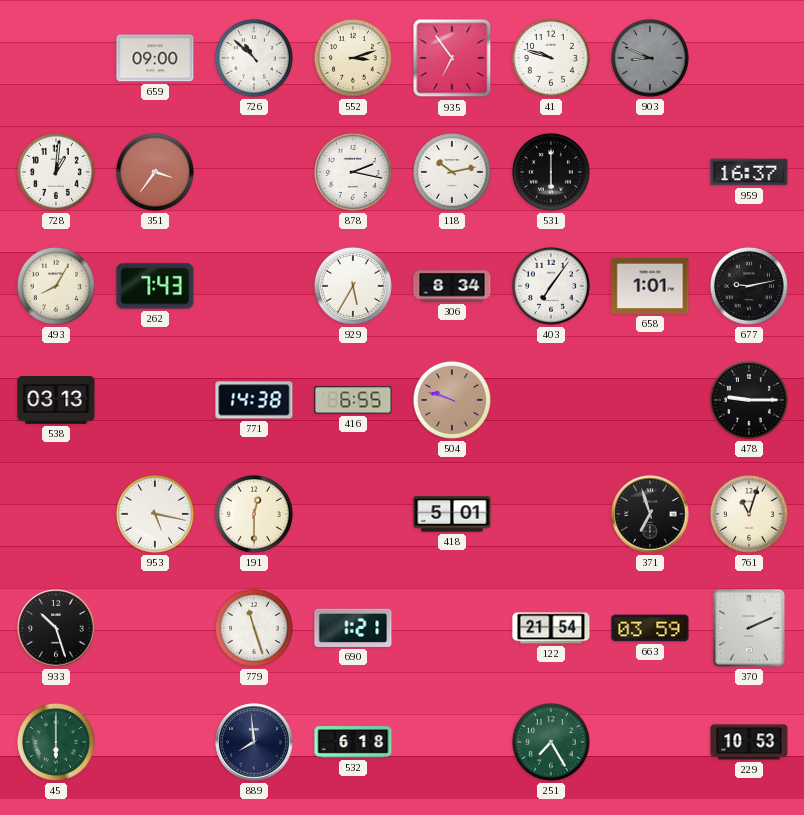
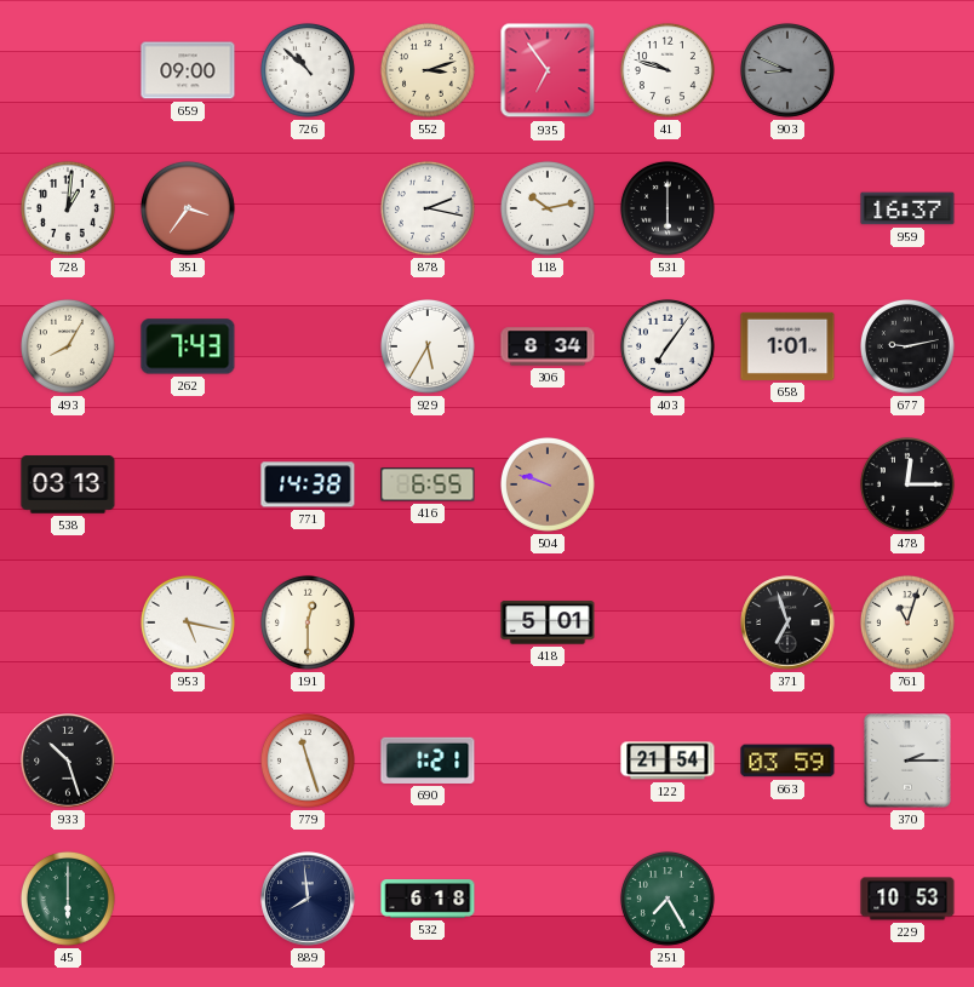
478: 9:15 -> 12:15
370: 2:11 -> 2:15
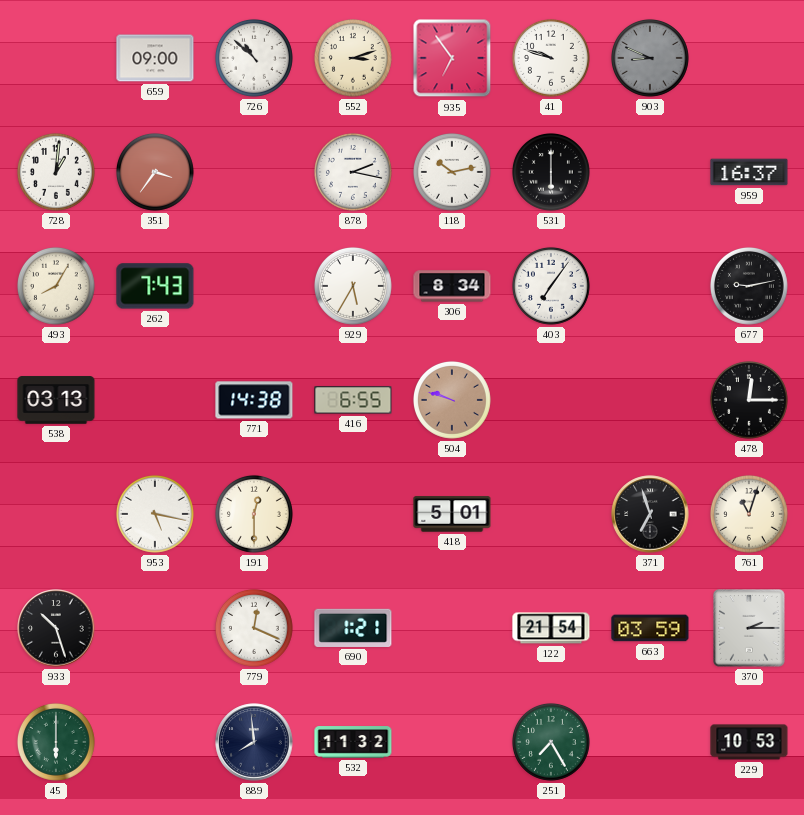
658: 1:01 -> none
779: 11:27 -> 12:19
532: 6:18 -> 11:32
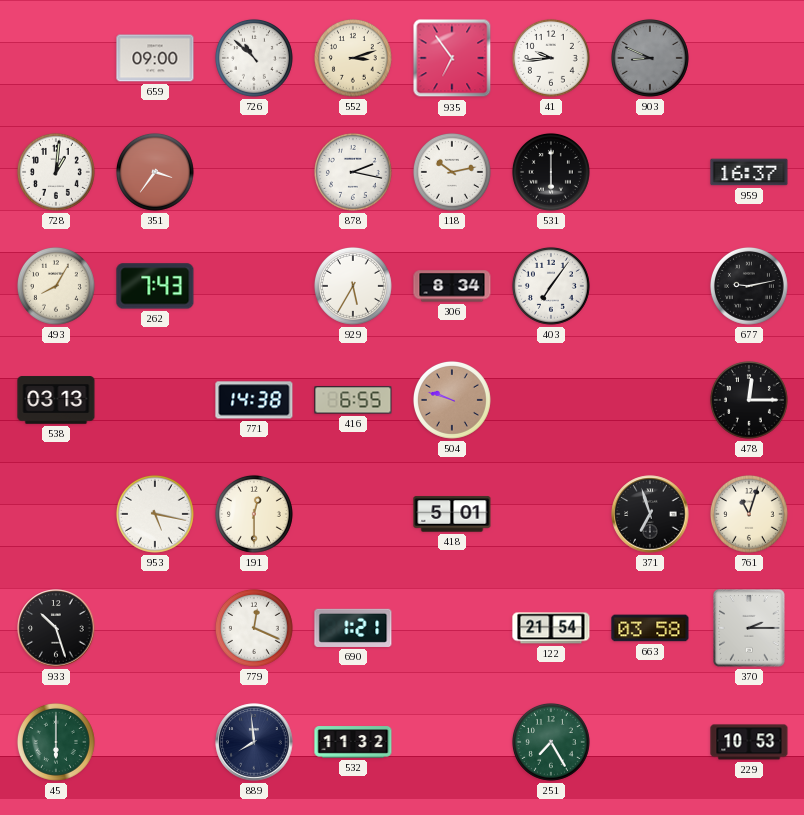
41: 9:48 -> 9:44
663: 03:59 -> 03:58
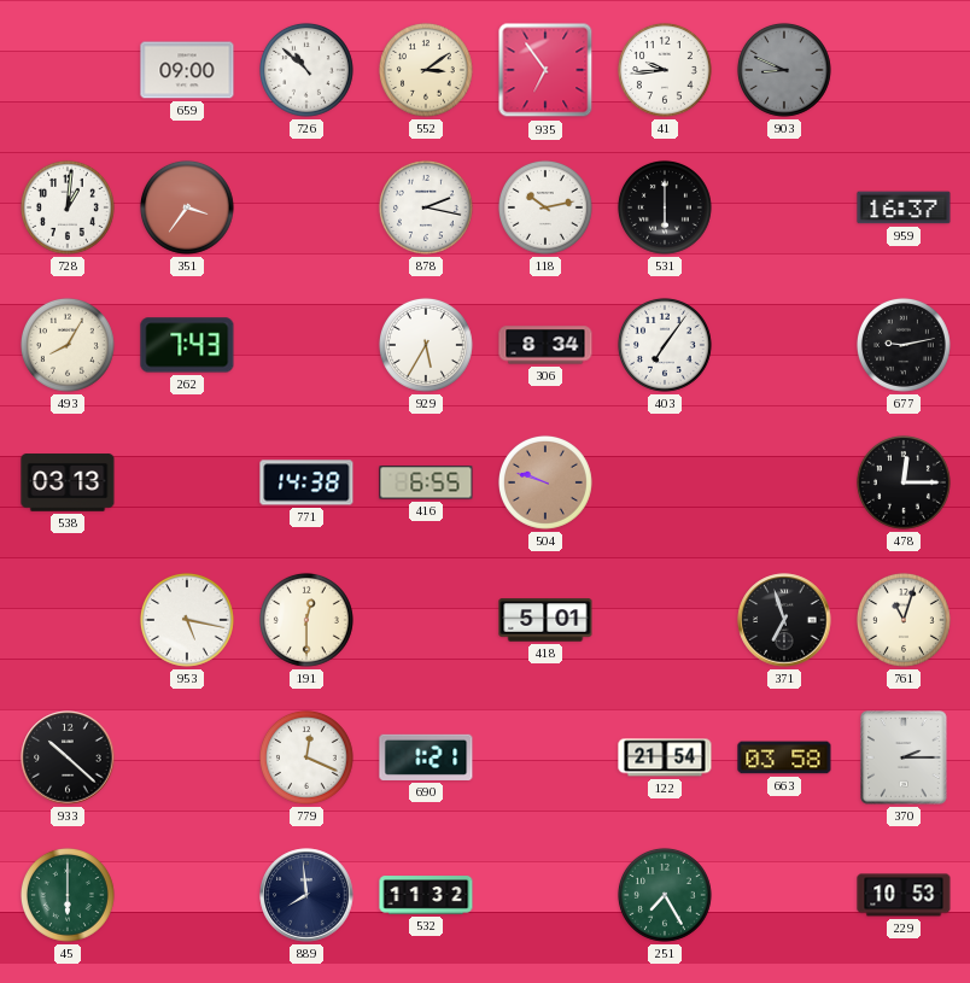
552: 3:12 -> 3:09
933: 10:27 -> 10:22
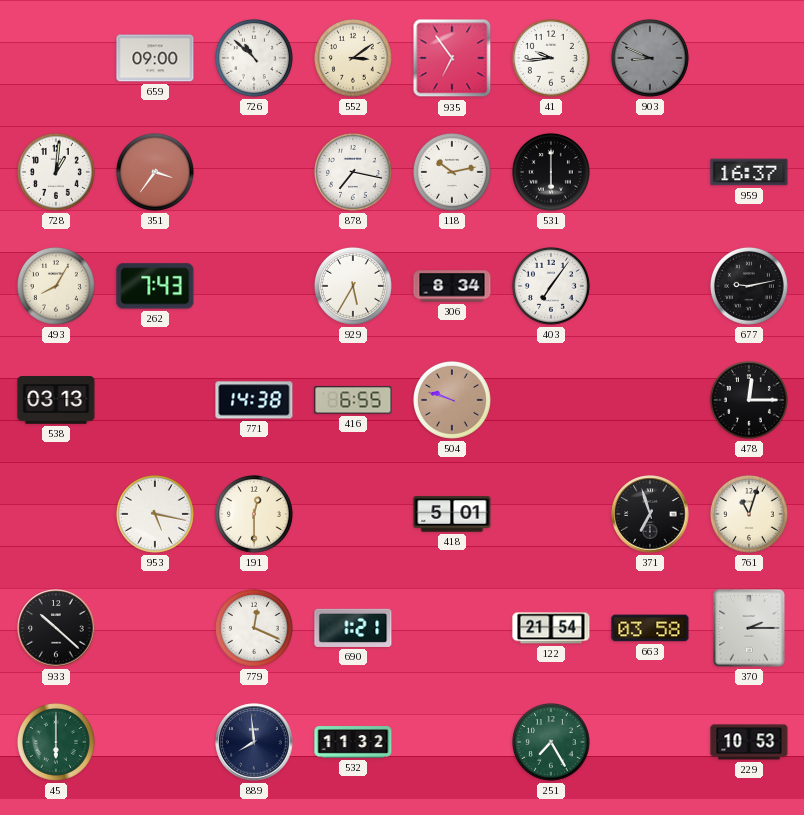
878: 2:17 -> 7:17
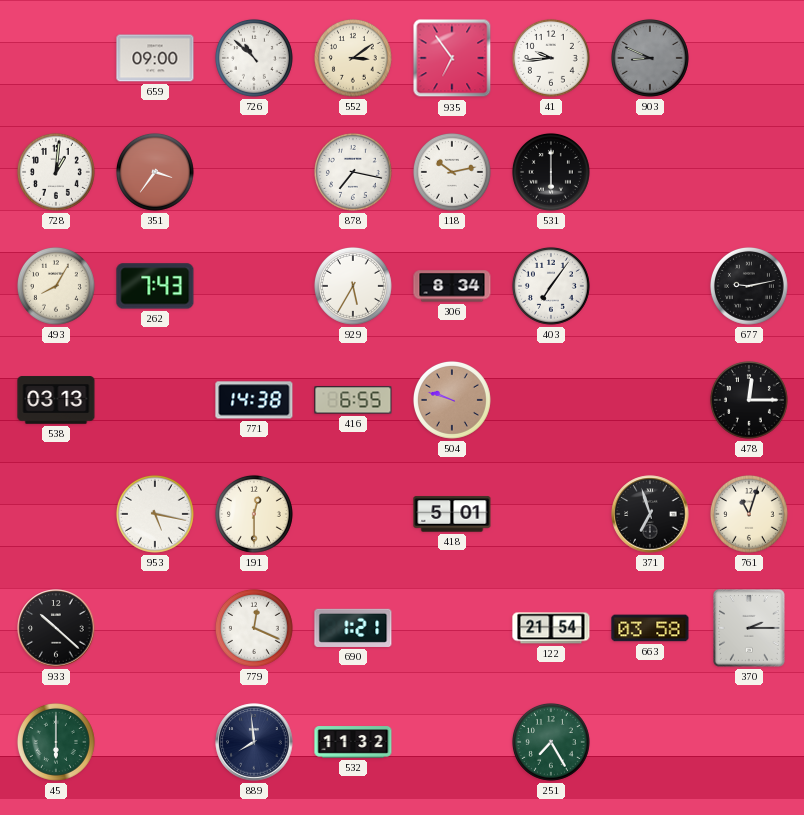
959: 16:37 -> none
229: 10:53 -> none
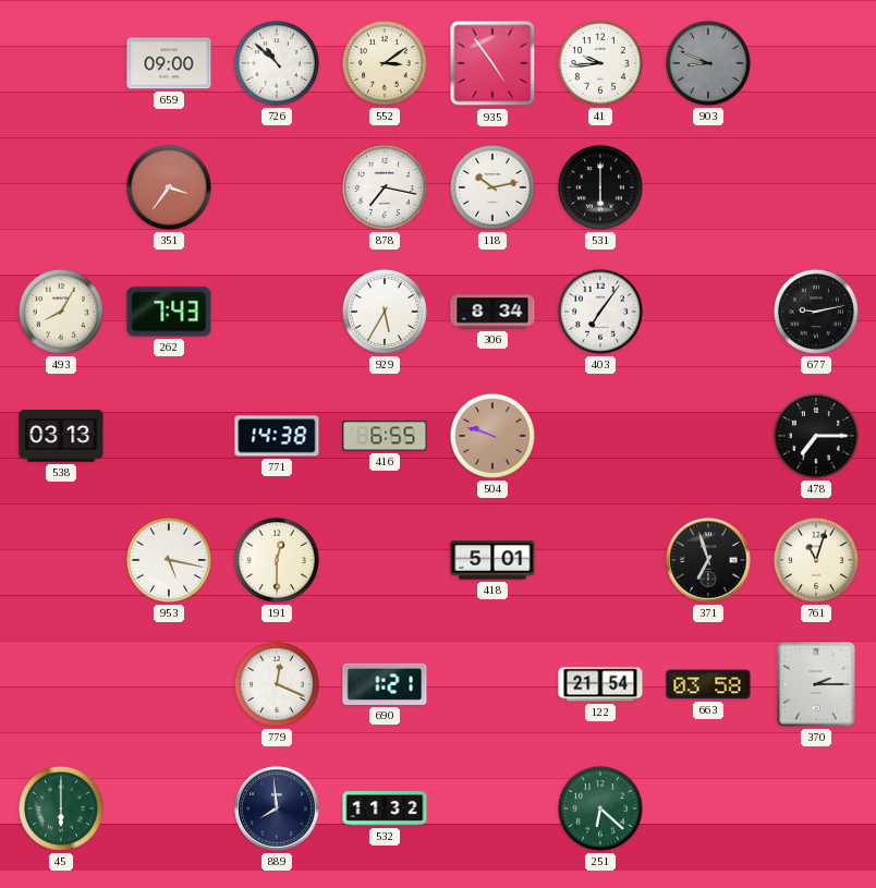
935: 6:54 -> 4:54
728: 1:01 -> none
478: 12:15 -> 7:15
933: 10:22 -> none
251: 7:25 -> 6:22
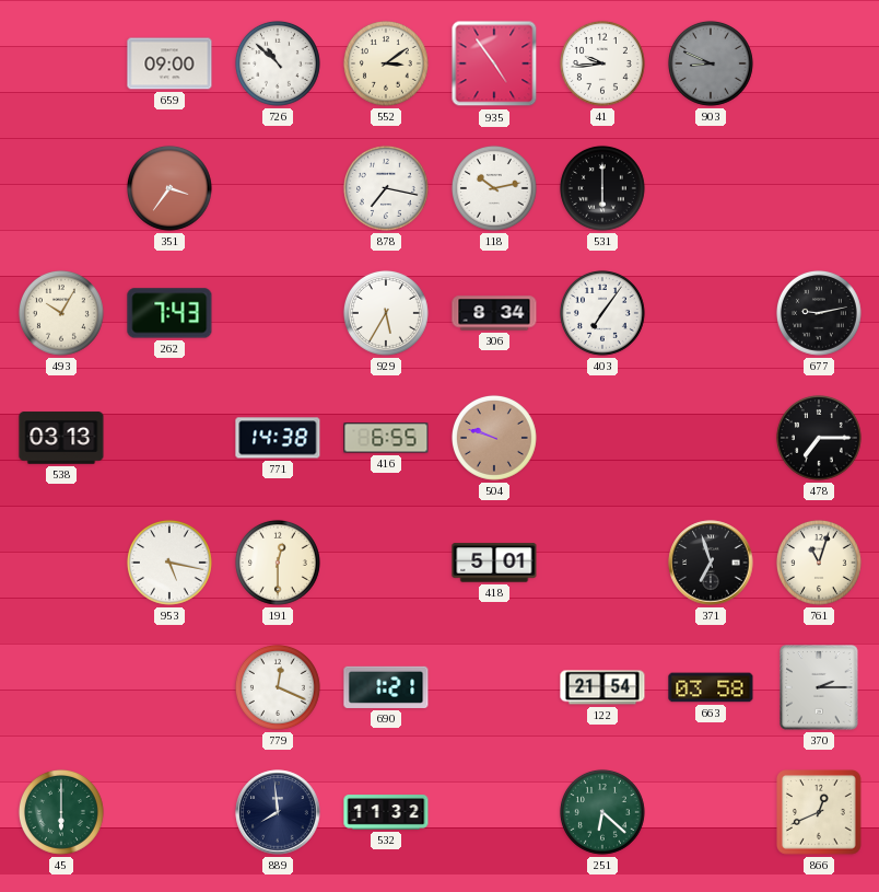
493: 8:05 -> 10:05
866: none -> 12:41
